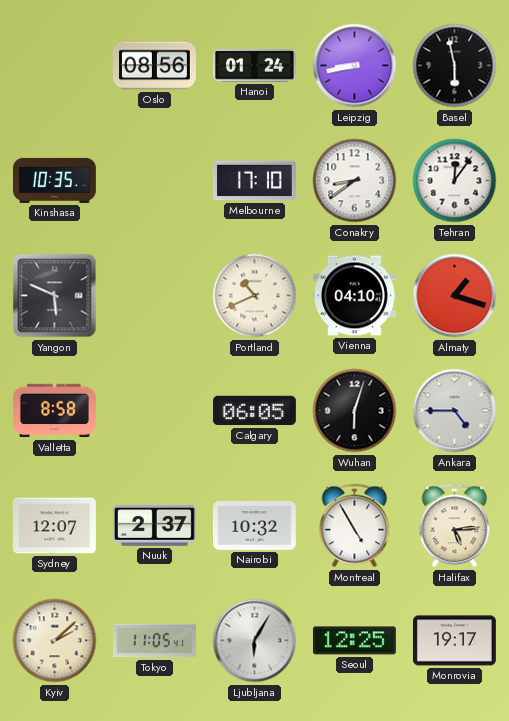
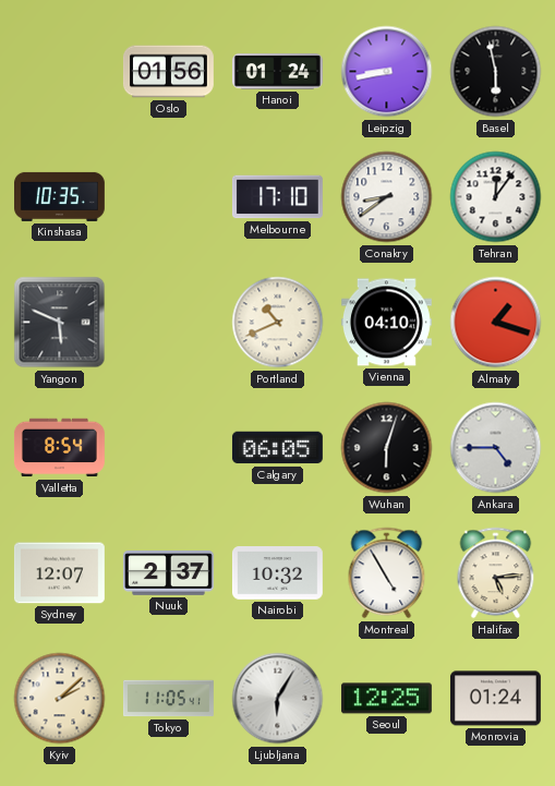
Oslo: 08:56 -> 01:56
Valletta: 8:58 -> 8:54
Monrovia: 19:17 -> 01:24
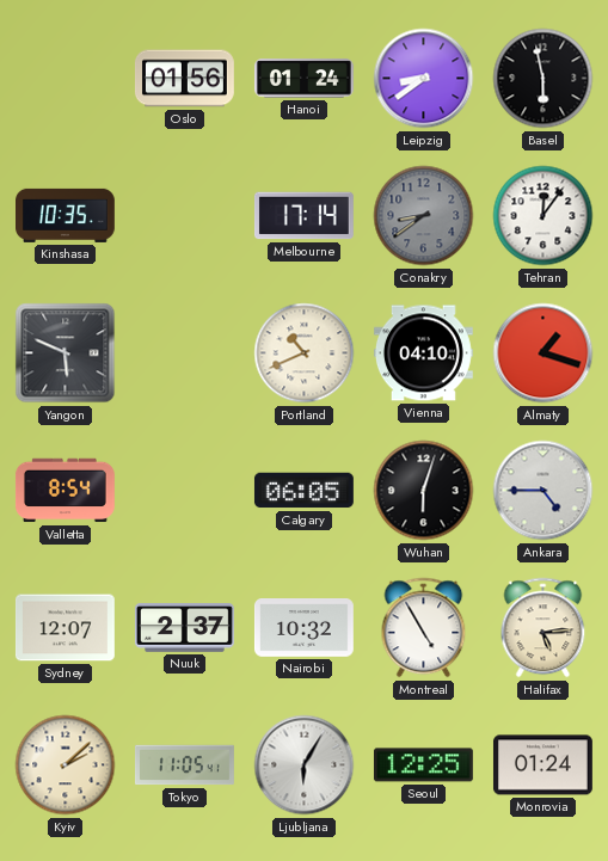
Leipzig: 8:43 -> 8:39
Melbourne: 17:10 -> 17:14
Conakry dial: white -> grey
